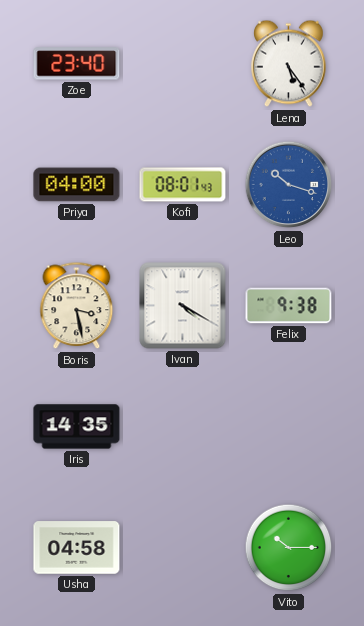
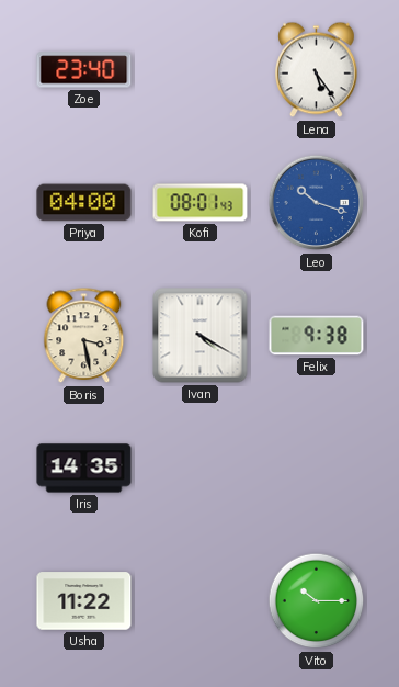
Usha: 04:58 -> 11:22
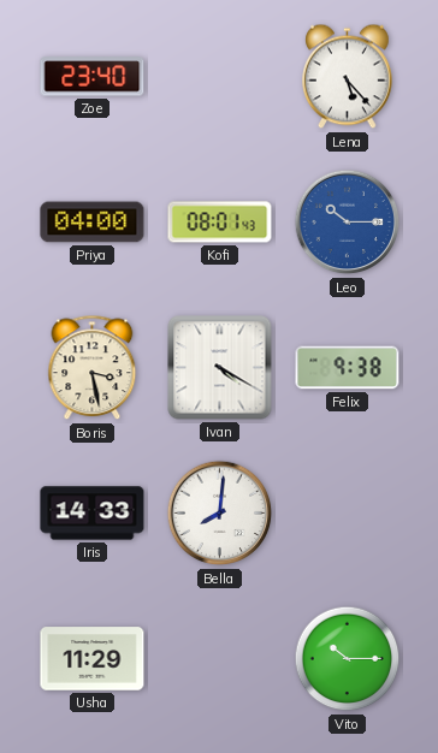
Lena: 5:24 -> 5:23
Leo: 10:18 -> 10:15
Iris: 14:35 -> 14:33
Bella: none -> 8:01
Usha: 11:22 -> 11:29
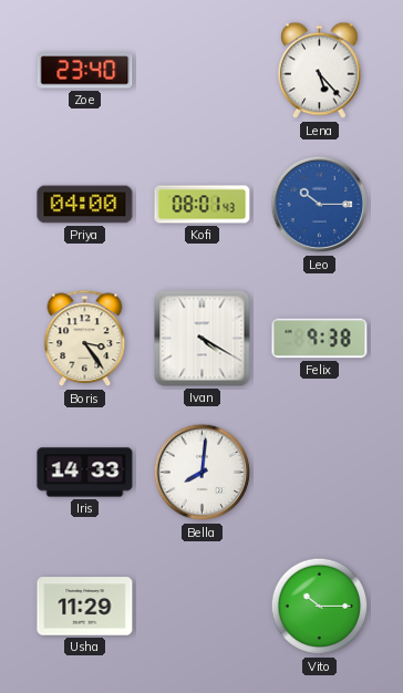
Boris: 3:28 -> 3:24
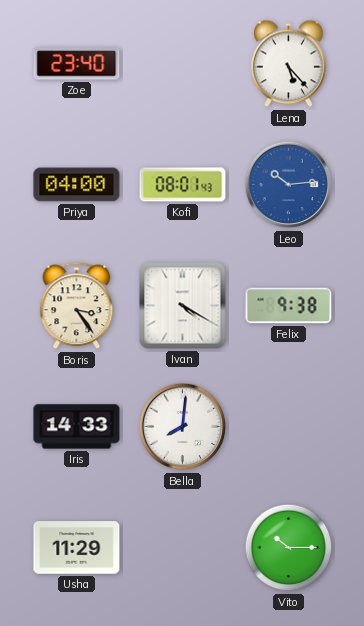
Leo: 10:15 -> 10:14
